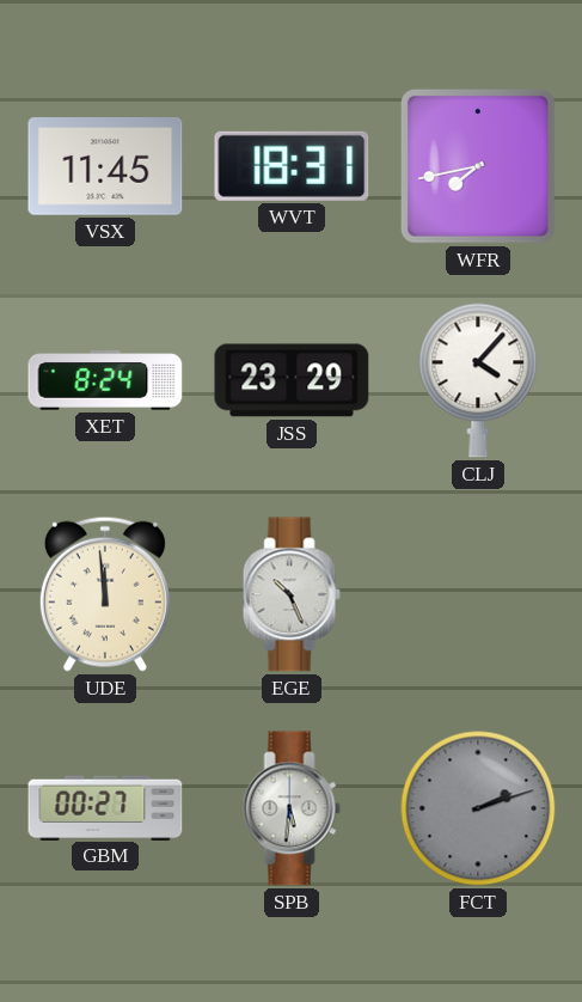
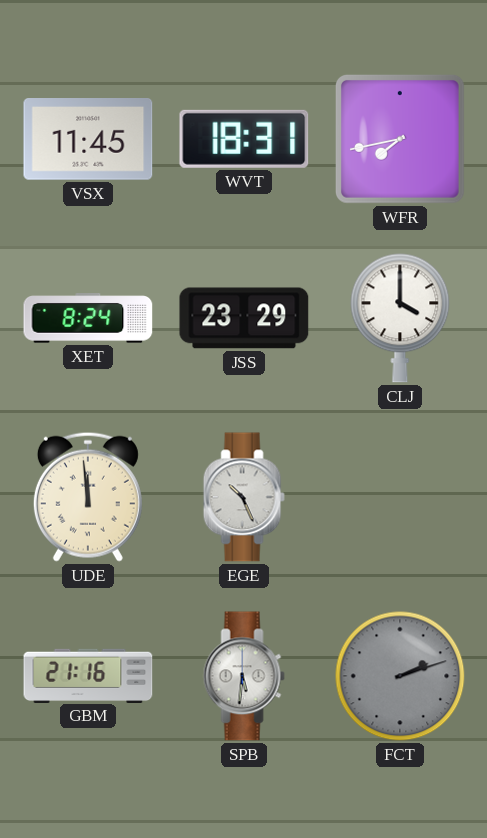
CLJ: 4:07 -> 4:00
GBM: 00:27 -> 21:16
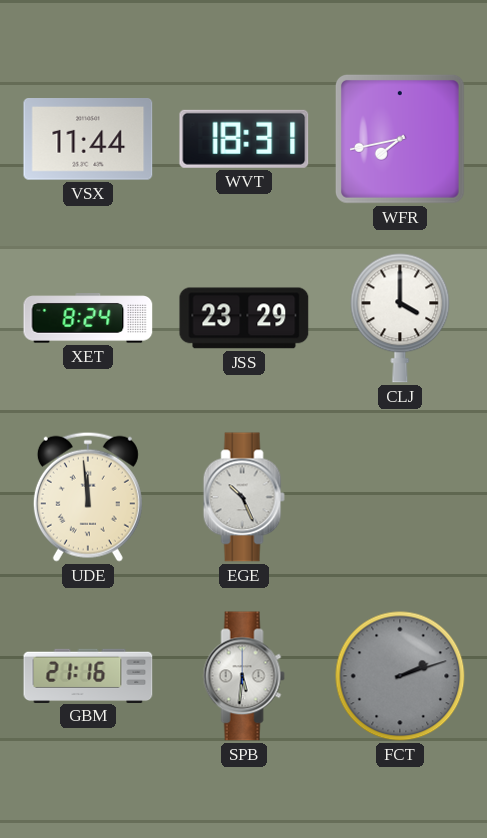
VSX: 11:45 -> 11:44
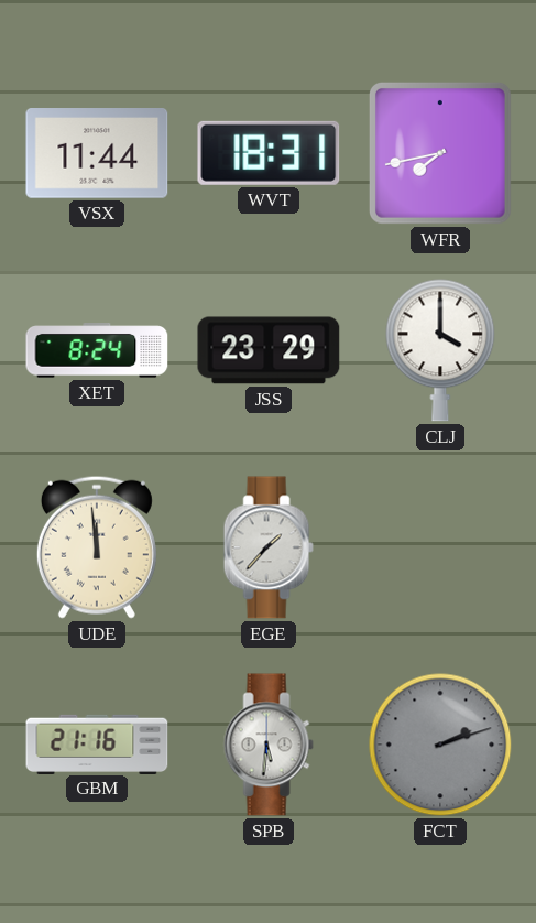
EGE: 10:26 -> 1:37
